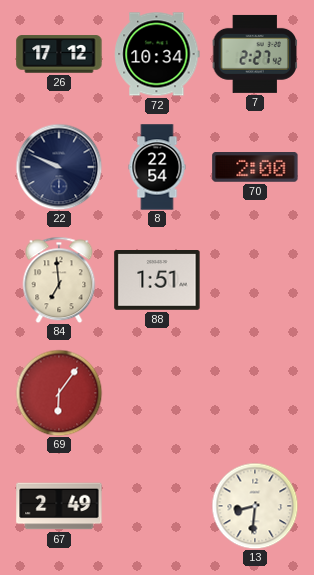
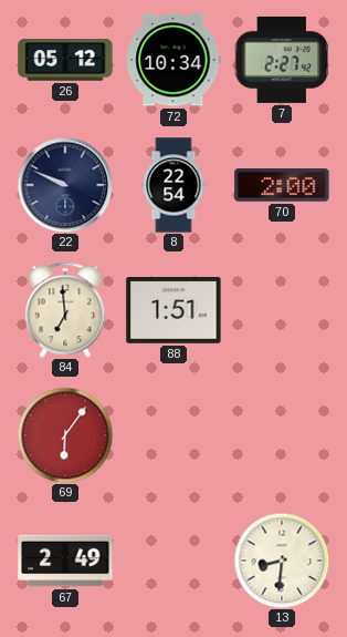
26: 17:12 -> 05:12
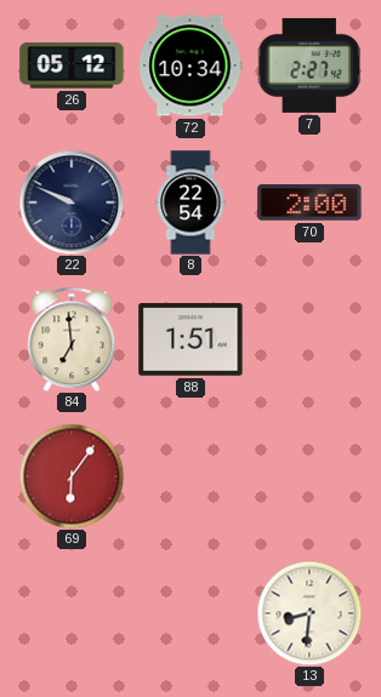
67: 2:49 -> none
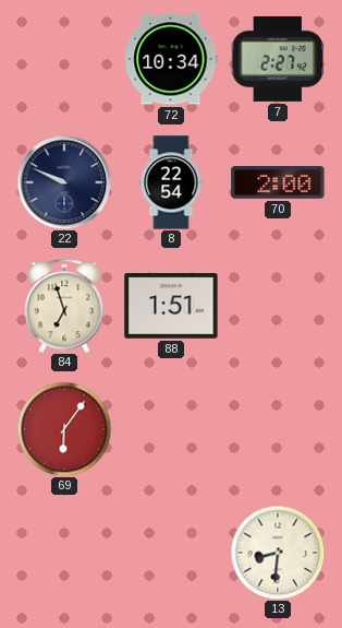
26: 05:12 -> none
84: 6:59 -> 6:57
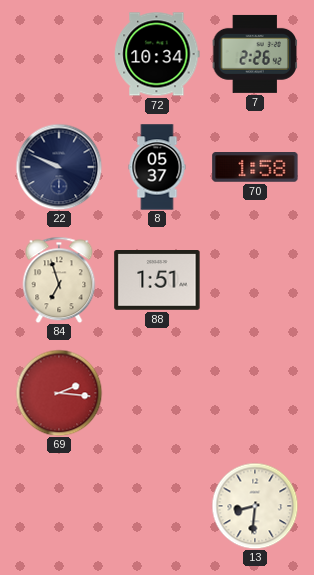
7: 2:27 -> 2:26
8: 22:54 -> 05:37
70: 2:00 -> 1:58
69: 6:06 -> 2:16
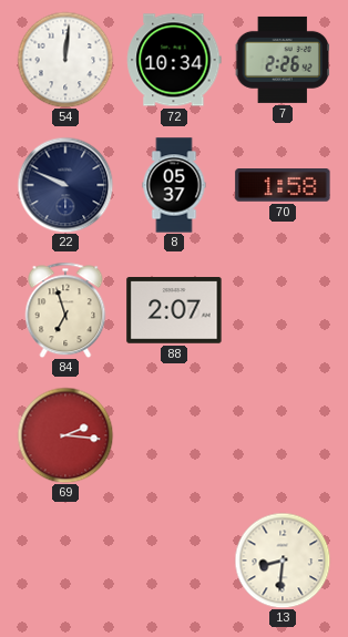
54: none -> 12:01
88: 1:51 -> 2:07
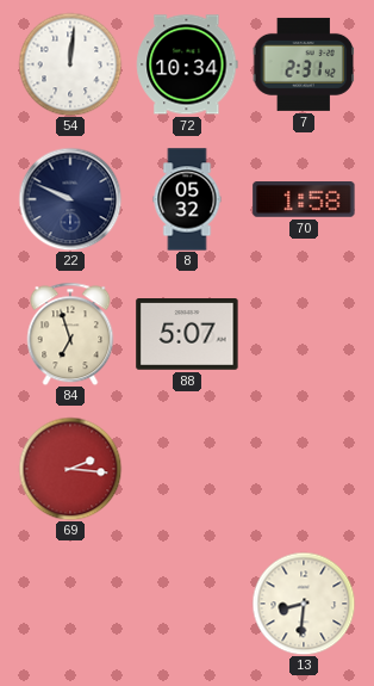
7: 2:26 -> 2:31
8: 05:37 -> 05:32
88: 2:07 -> 5:07
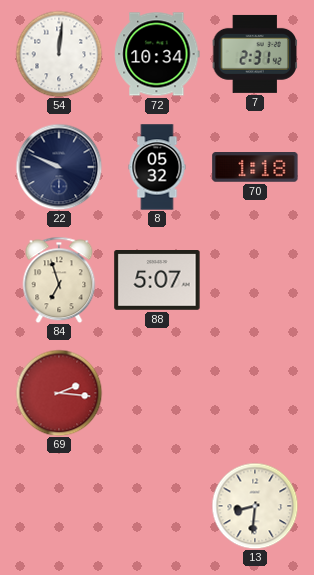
70: 1:58 -> 1:18
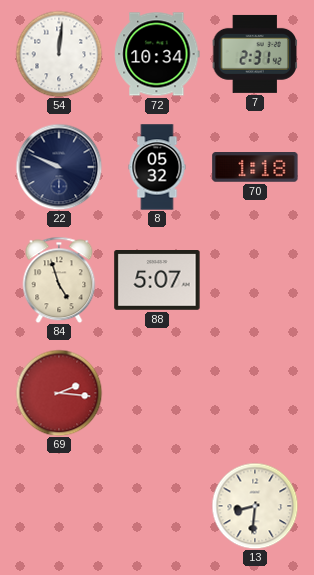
84: 6:57 -> 4:57
